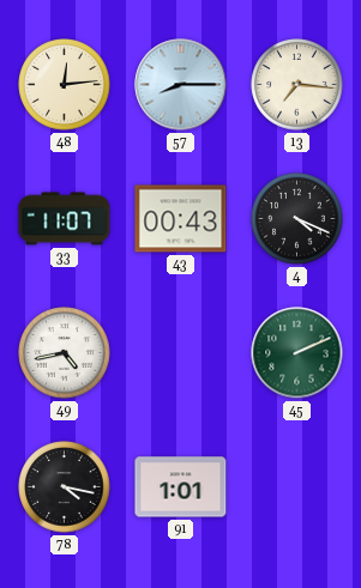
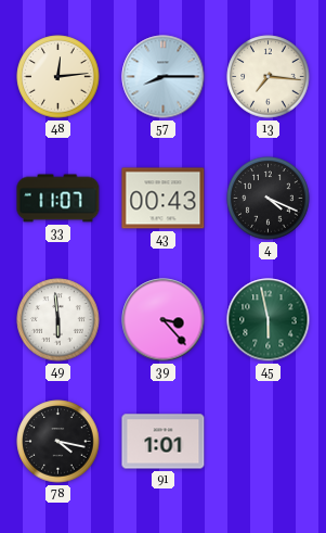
49: 4:43 -> 5:59
39: none -> 3:23
45: 2:11 -> 5:58
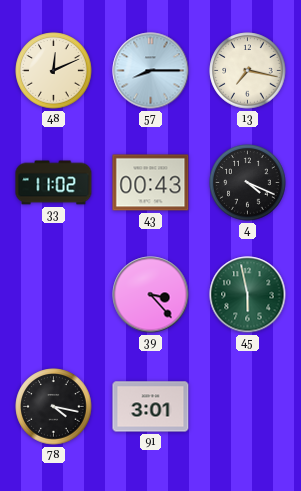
48: 12:14 -> 12:11
13: 7:16 -> 7:17
33: 11:07 -> 11:02
49: 5:59 -> none
91: 1:01 -> 3:01
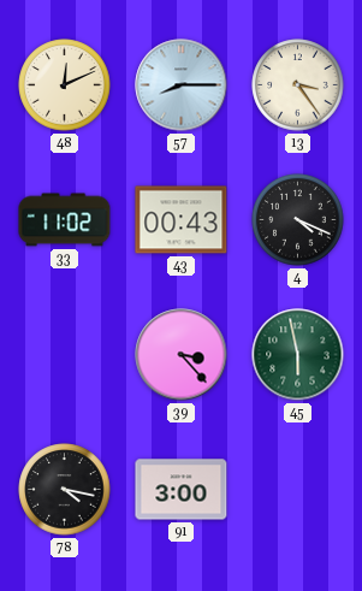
13: 7:17 -> 3:24
91: 3:01 -> 3:00
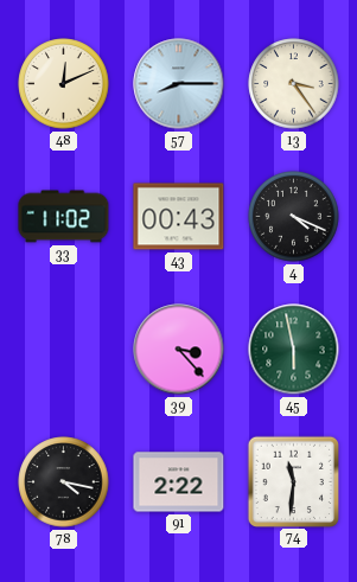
91: 3:00 -> 2:22
74: none -> 11:31
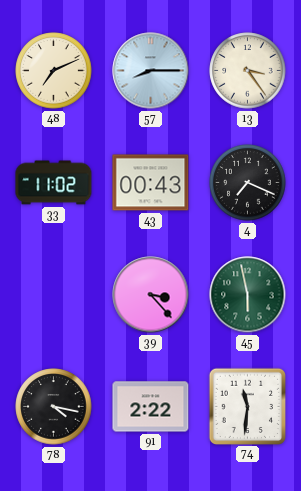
48: 12:11 -> 7:11
4: 4:19 -> 7:19
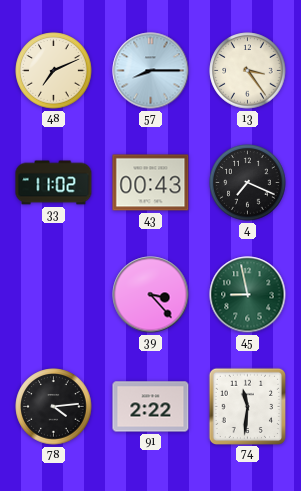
45: 5:58 -> 8:58
78: 4:17 -> 4:14
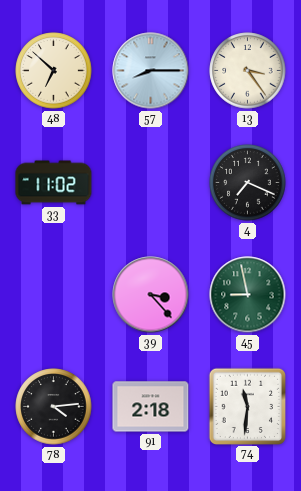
48: 7:11 -> 6:52
43: 00:43 -> none
91: 2:22 -> 2:18
